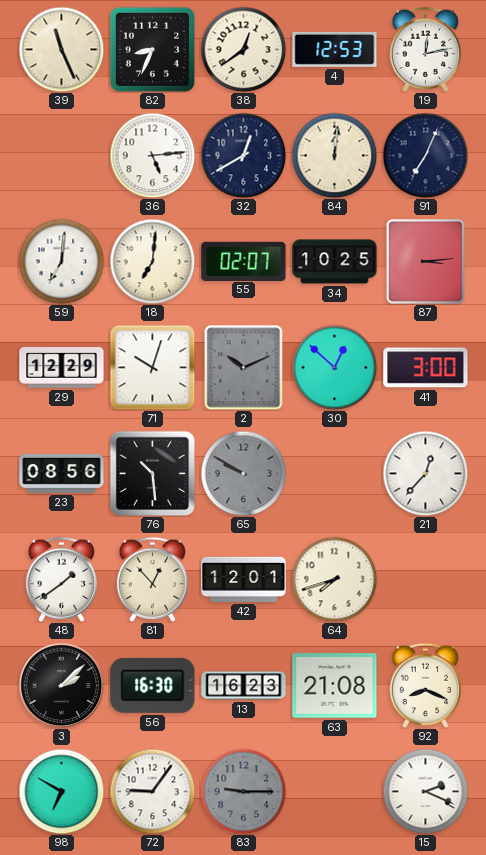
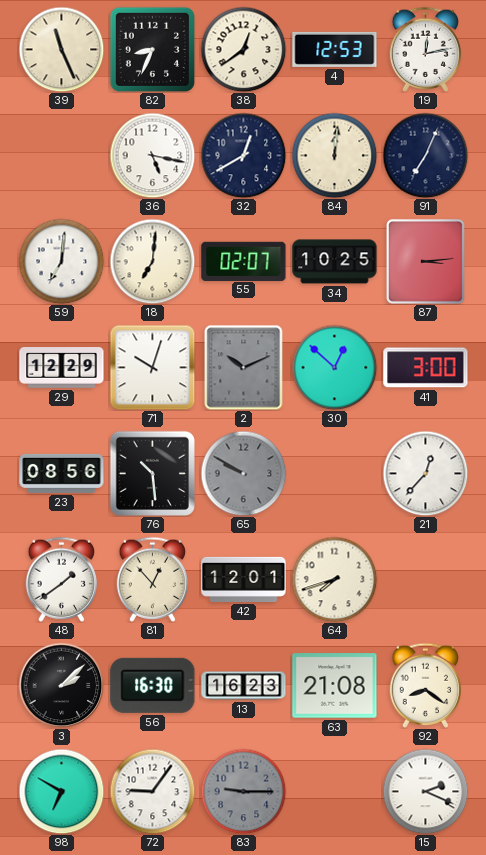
36: 5:14 -> 5:17
92: 8:19 -> 8:21
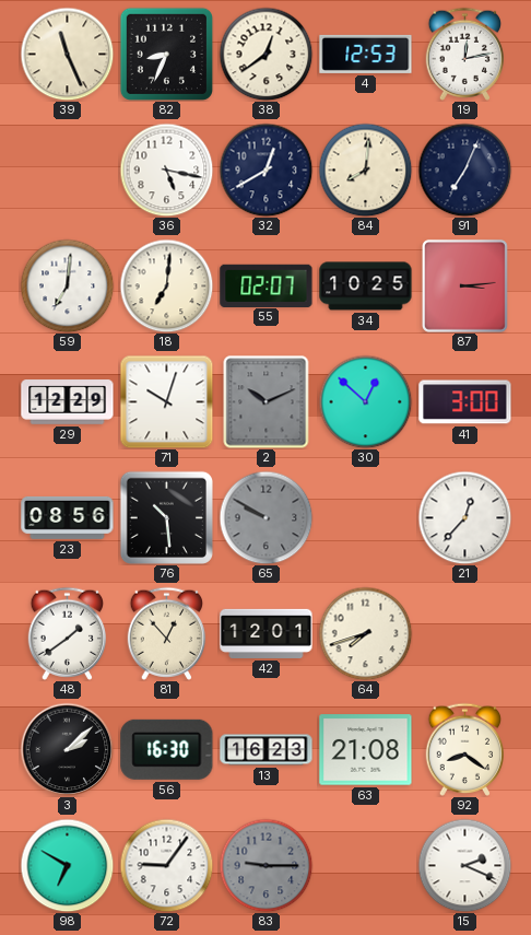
84: 12:01 -> 8:01
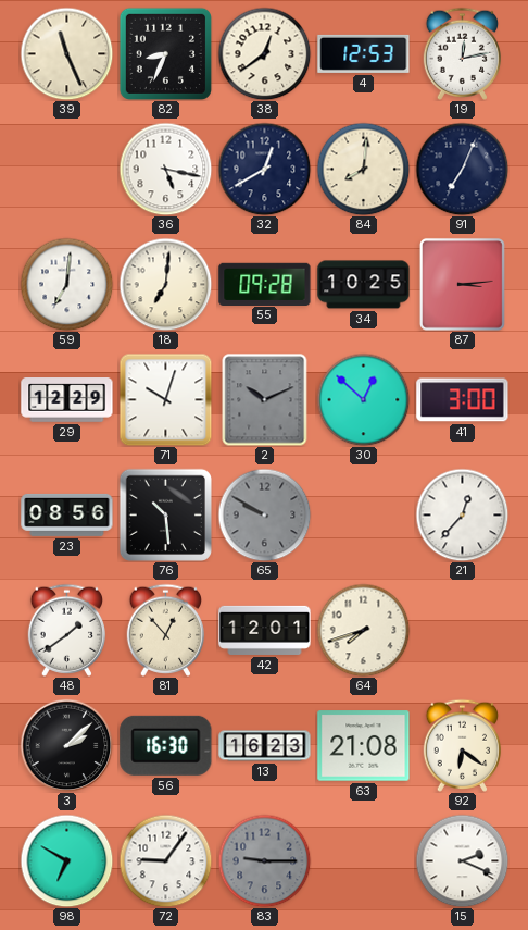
55: 02:07 -> 09:28
92: 8:21 -> 6:21
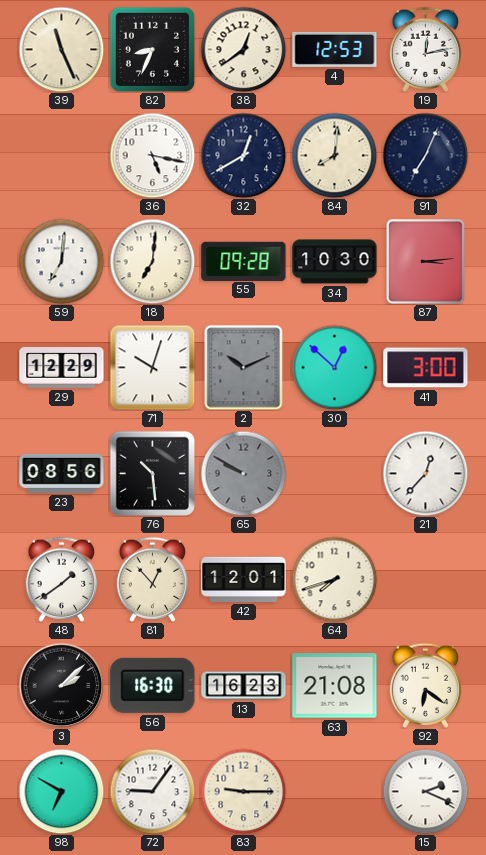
34: 10:25 -> 10:30
83 dial: grey -> cream
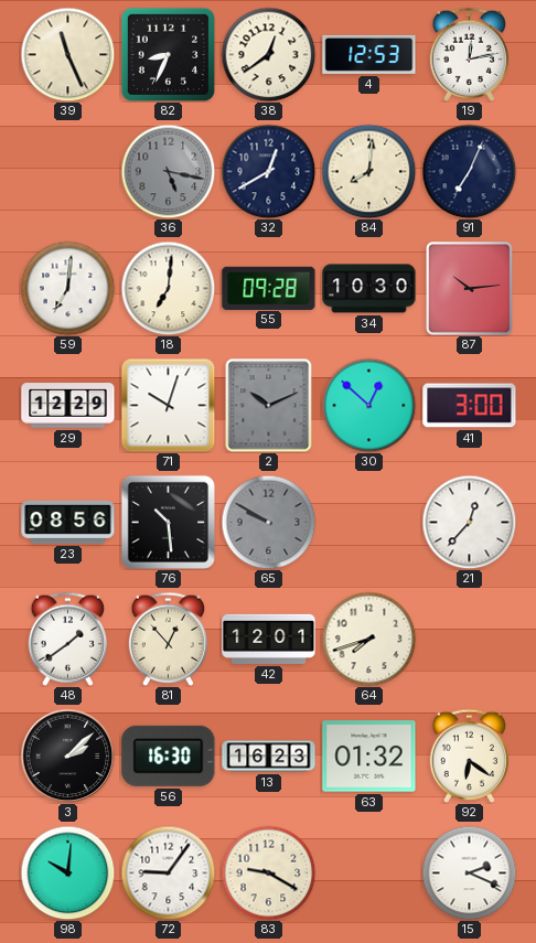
36 dial: white -> grey
87: 3:14 -> 10:14
63: 21:08 -> 01:32
98: 6:50 -> 10:01
83: 9:15 -> 9:20
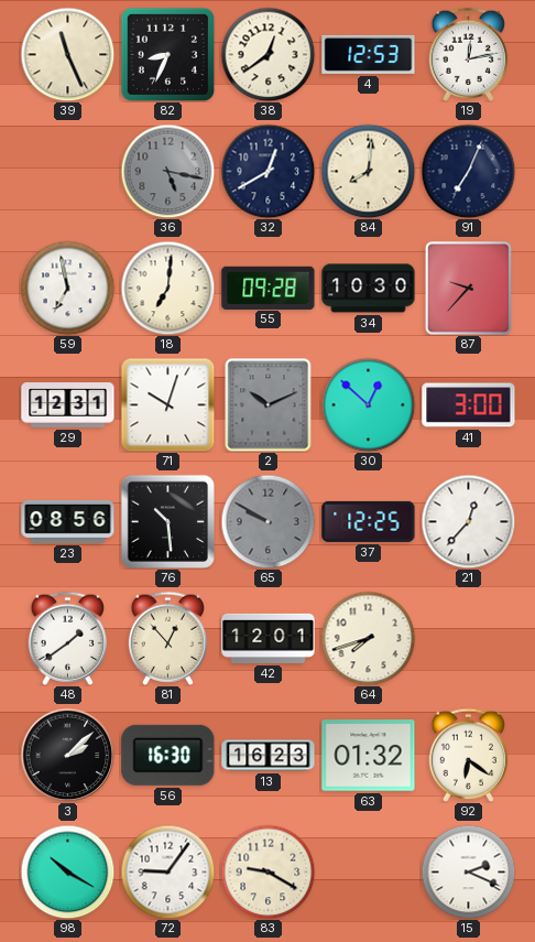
59: 7:01 -> 6:58
87: 10:14 -> 9:37
29: 12:29 -> 12:31
37: none -> 12:25
98: 10:01 -> 10:20
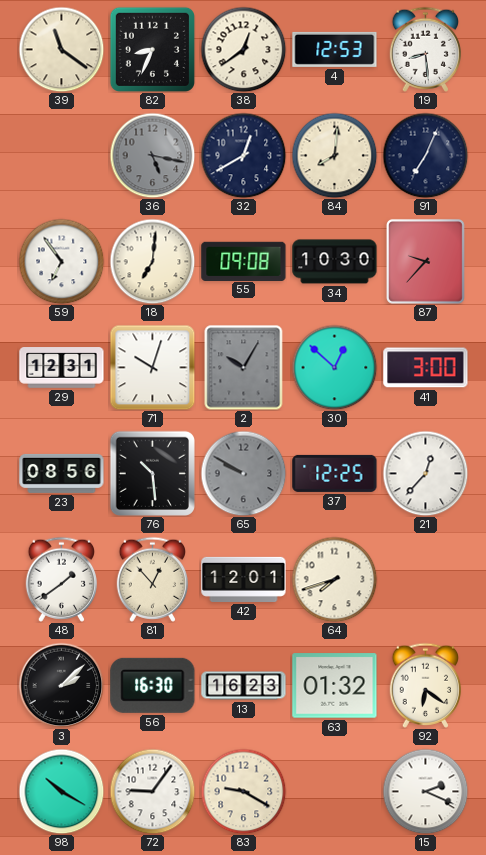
39: 11:26 -> 11:21
19: 12:13 -> 8:29
59: 6:58 -> 6:54
55: 09:28 -> 09:08
2: 10:11 -> 10:05
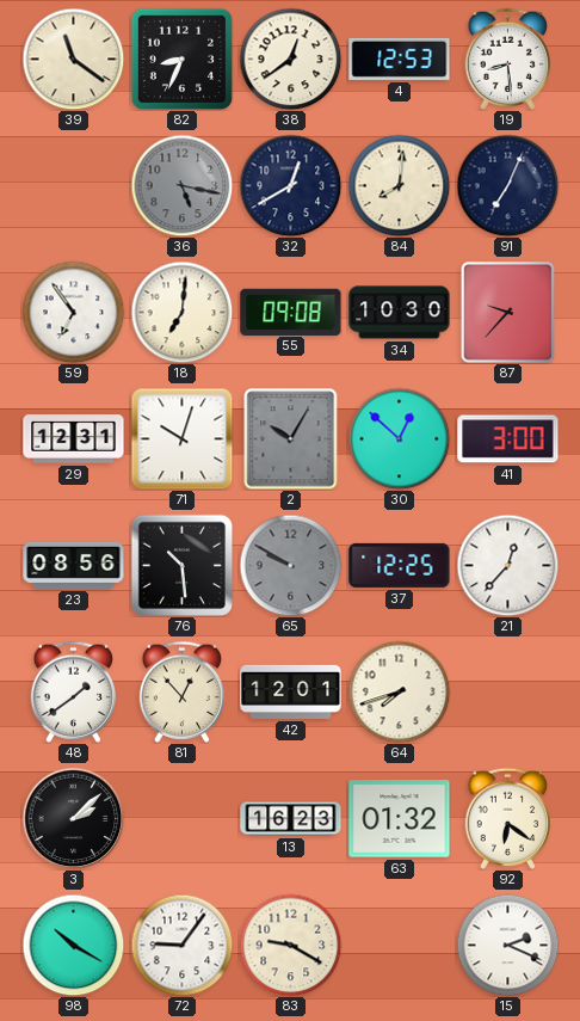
56: 16:30 -> none
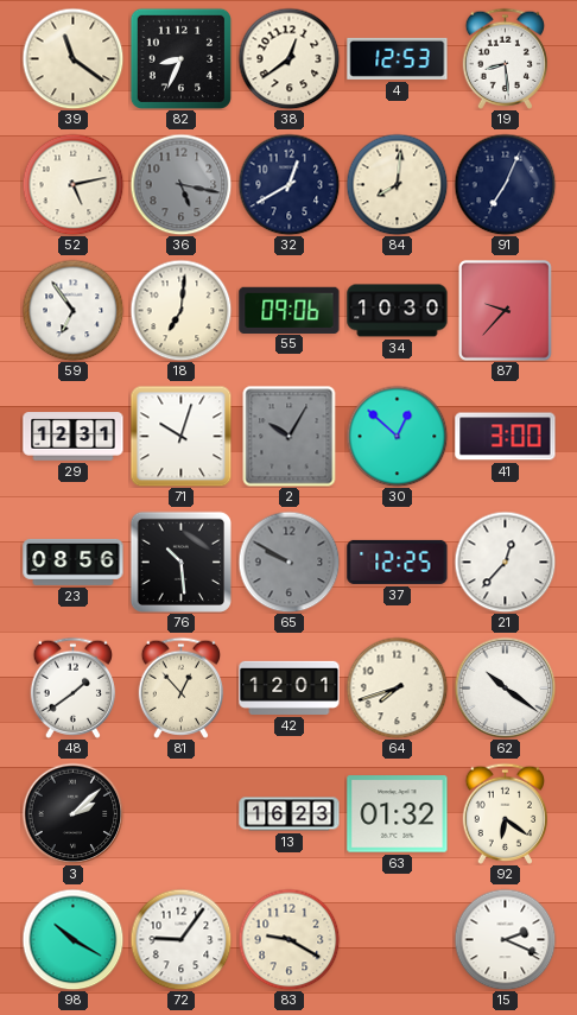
52: none -> 5:13
55: 09:08 -> 09:06
62: none -> 10:21
